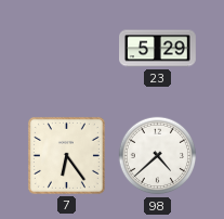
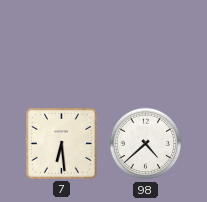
23: 5:29 -> none
7: 6:24 -> 6:29
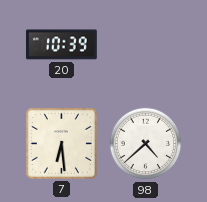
20: none -> 10:39
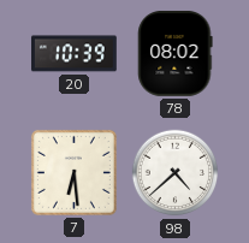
78: none -> 08:02
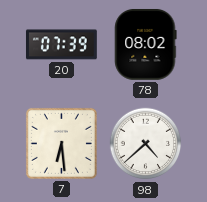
20: 10:39 -> 07:39
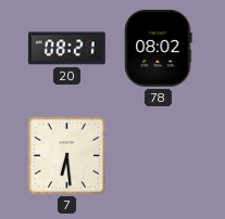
20: 07:39 -> 08:21
98: 4:38 -> none
